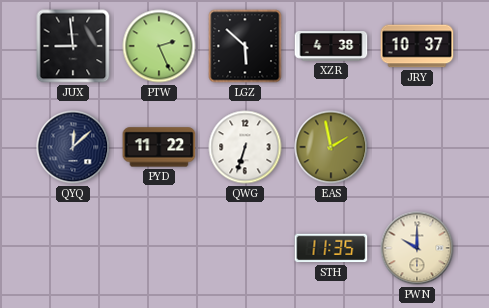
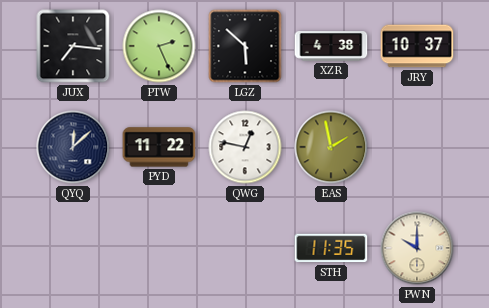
JUX: 8:59 -> 7:16
QWG: 6:33 -> 12:47
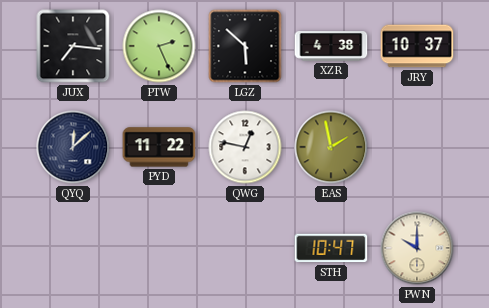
STH: 11:35 -> 10:47
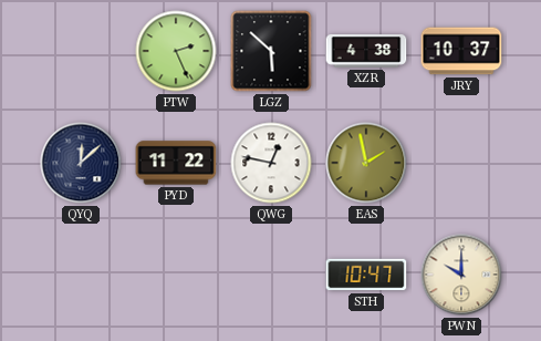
JUX: 7:16 -> none
